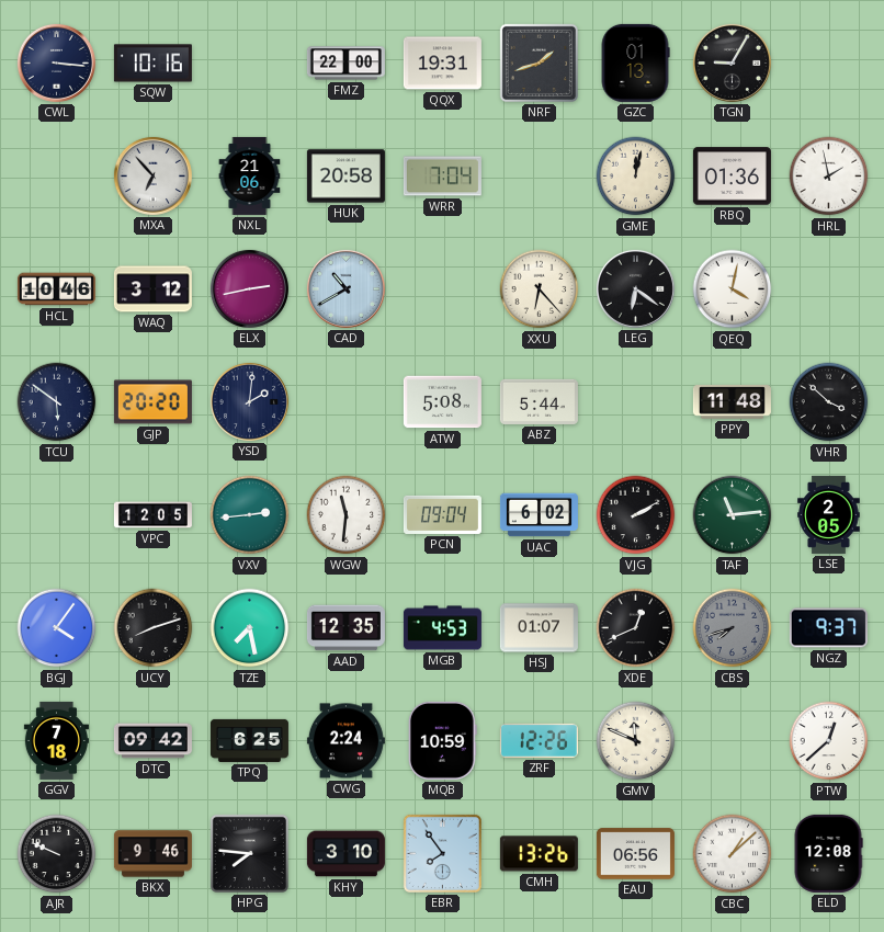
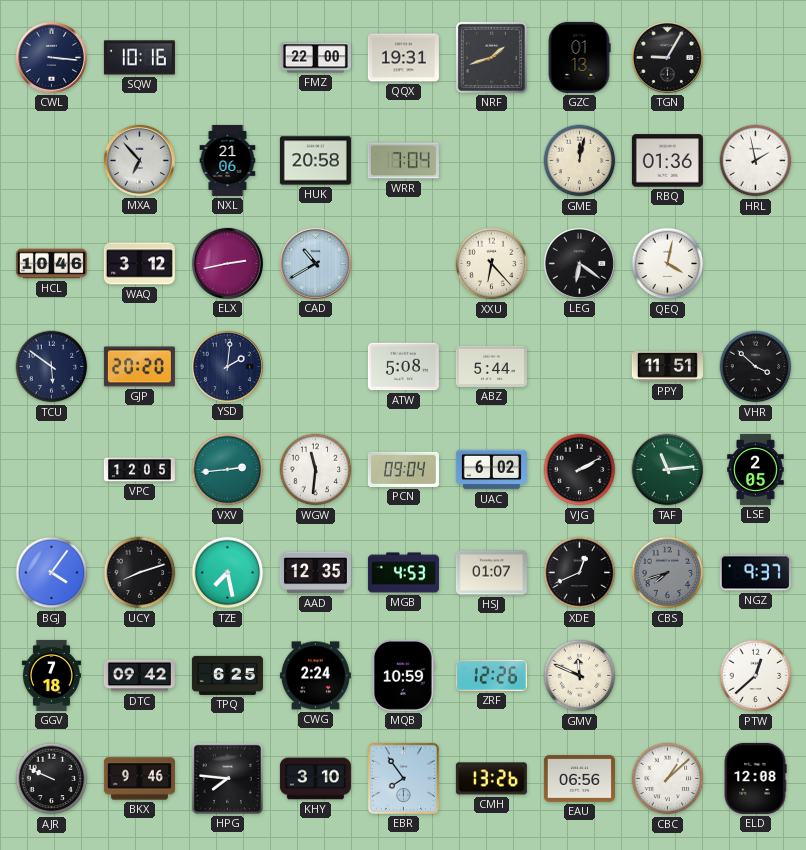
PPY: 11:48 -> 11:51
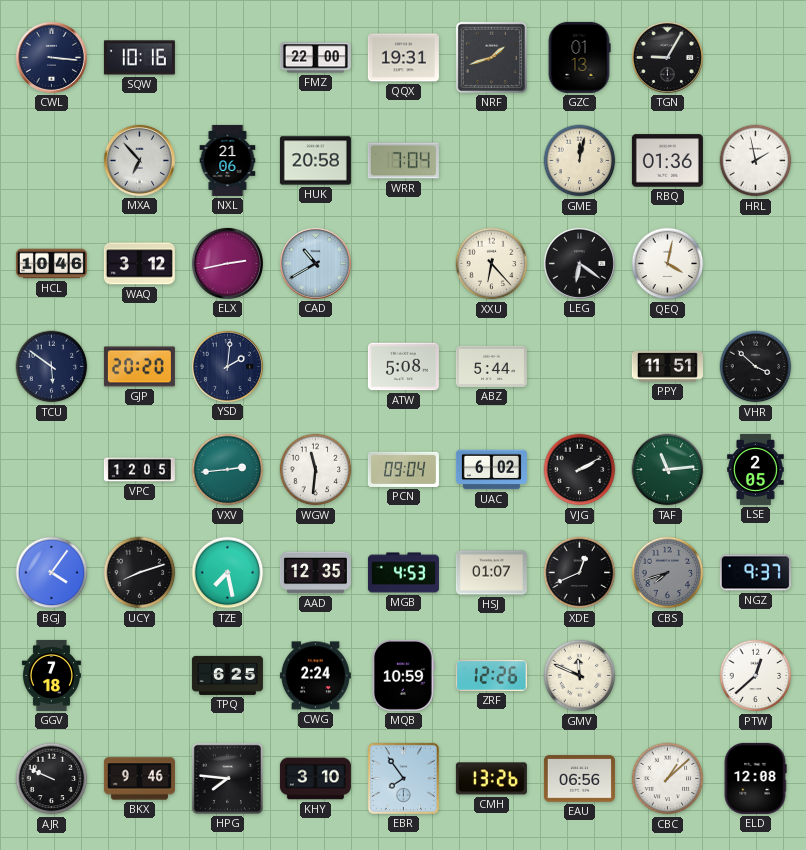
DTC: 09:42 -> none
